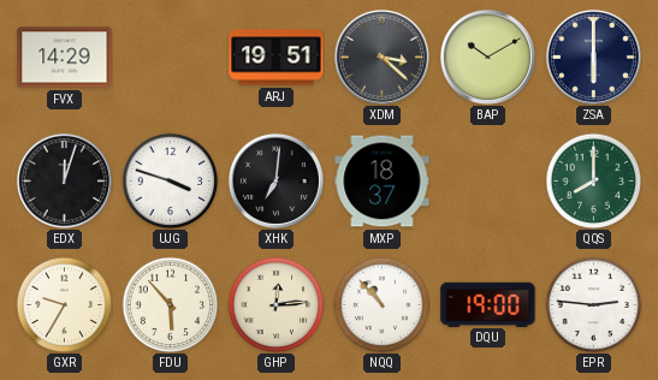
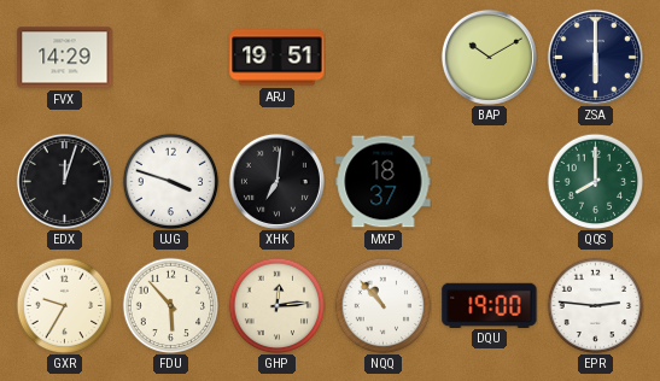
XDM: 3:22 -> none
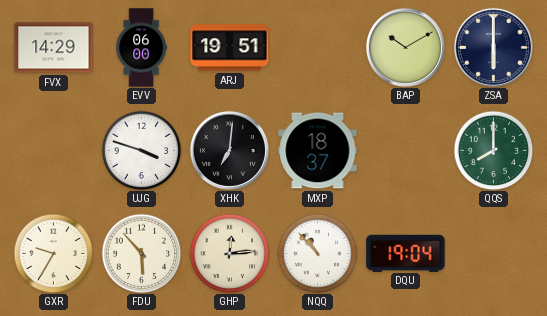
EVV: none -> 06:00
EDX: 12:03 -> none
DQU: 19:00 -> 19:04
EPR: 2:46 -> none
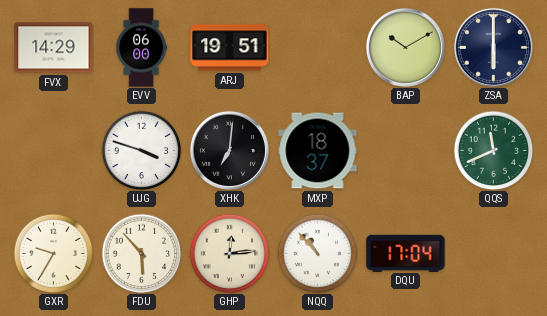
QQS: 8:00 -> 11:41
DQU: 19:04 -> 17:04
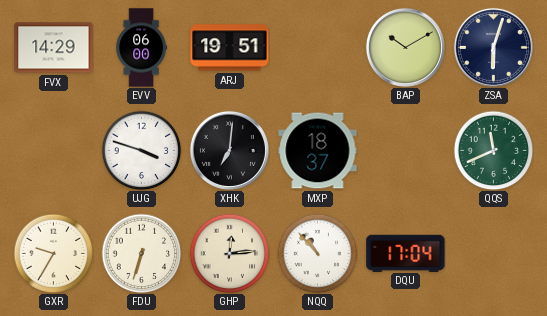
ZSA: 6:00 -> 6:03
FDU: 5:53 -> 6:33
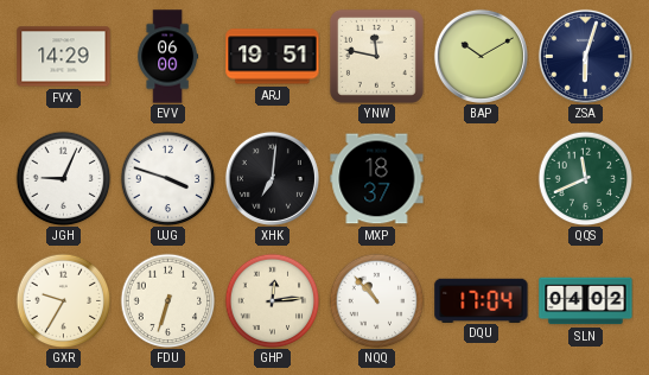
YNW: none -> 11:47
JGH: none -> 9:04
SLN: none -> 04:02
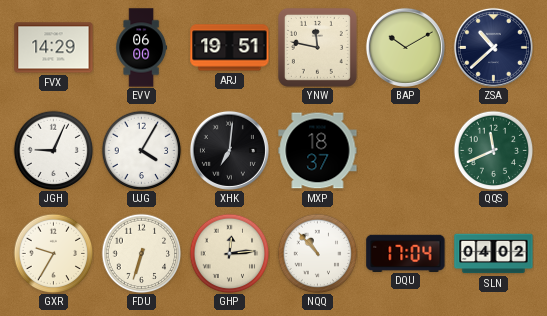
ZSA: 6:03 -> 10:38
UJG: 3:48 -> 4:05
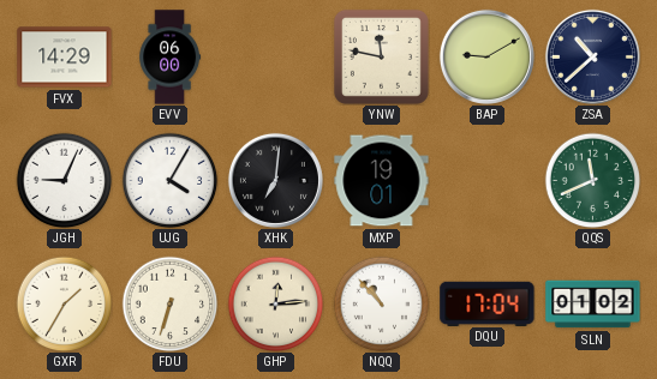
ARJ: 19:51 -> none
BAP: 10:10 -> 9:10
MXP: 18:37 -> 19:01
GXR: 9:35 -> 1:35
SLN: 04:02 -> 01:02
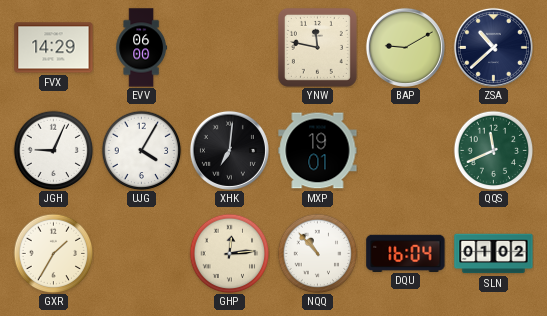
FDU: 6:33 -> none
DQU: 17:04 -> 16:04
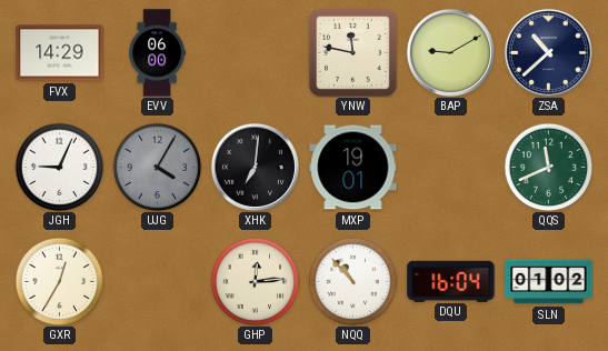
UJG dial: white -> grey
GXR: 1:35 -> 12:35
